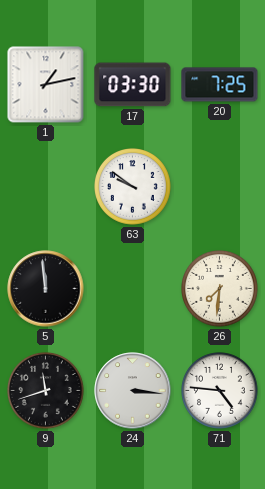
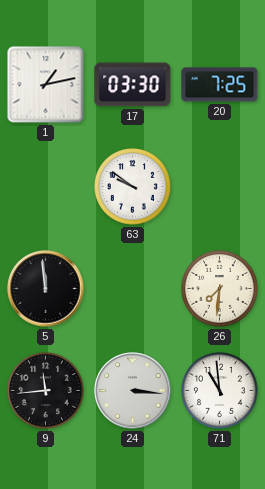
9: 11:42 -> 11:44
71: 4:46 -> 10:59
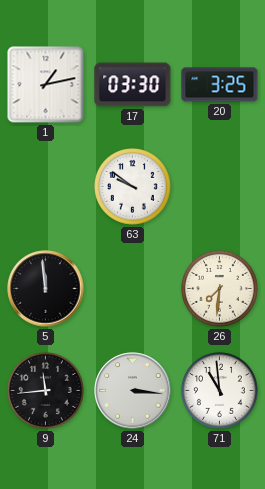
20: 7:25 -> 3:25
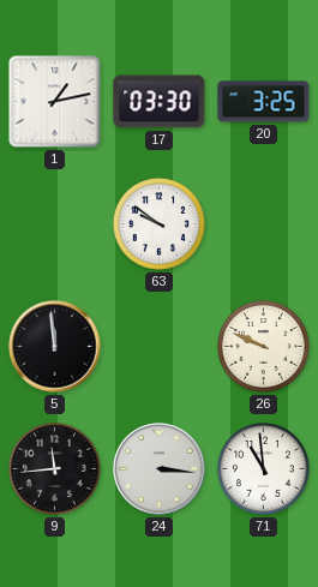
26: 7:31 -> 9:49
